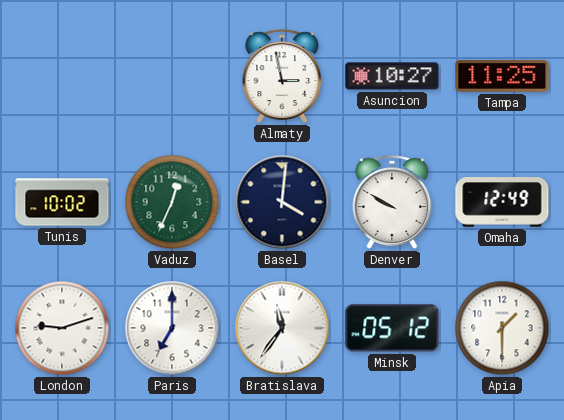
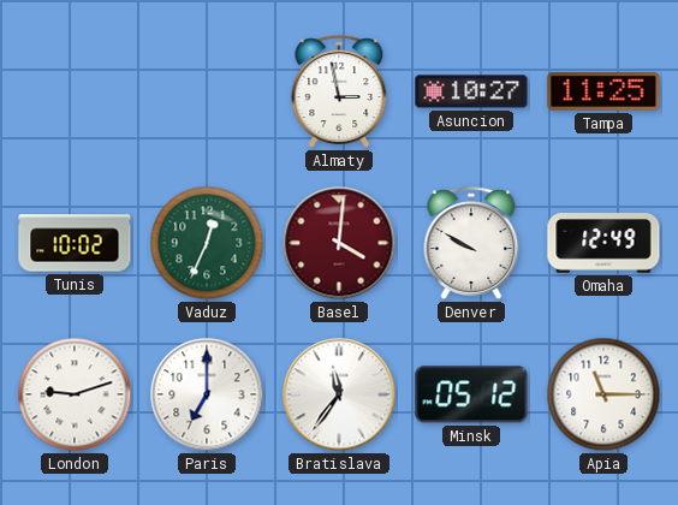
Basel dial: navy -> burgundy
Apia: 1:30 -> 11:15
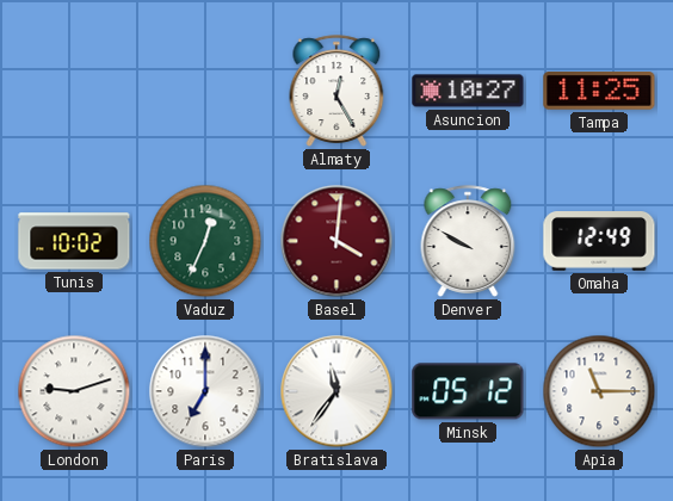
Almaty: 2:58 -> 12:25
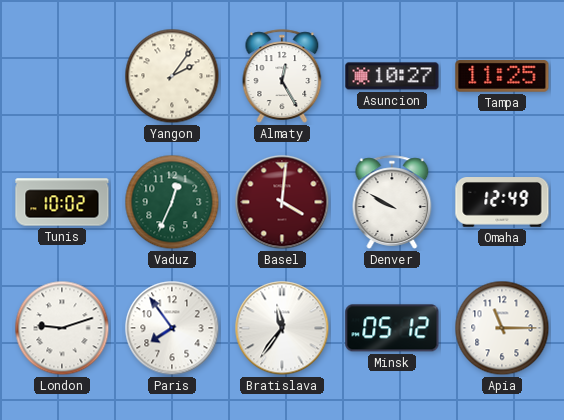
Yangon: none -> 2:06
Paris: 7:00 -> 7:54
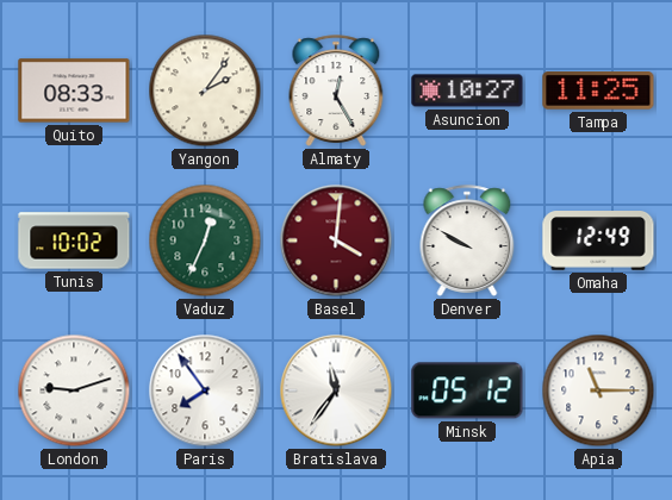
Quito: none -> 08:33
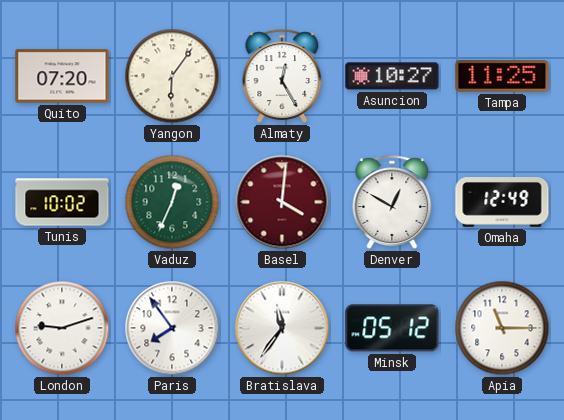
Quito: 08:33 -> 07:20
Yangon: 2:06 -> 6:06
Denver: 9:50 -> 12:50
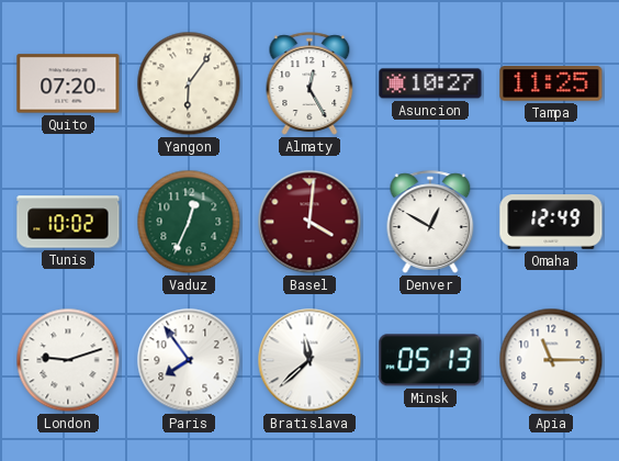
Bratislava: 11:36 -> 11:38
Minsk: 05:12 -> 05:13
